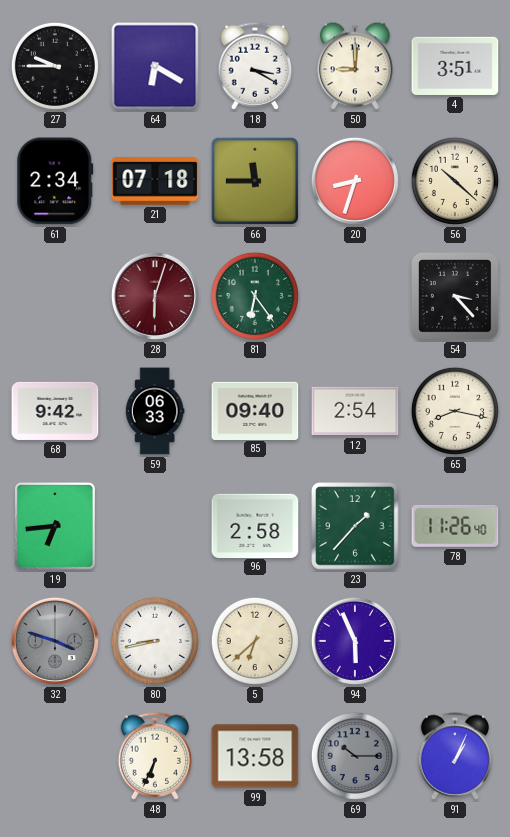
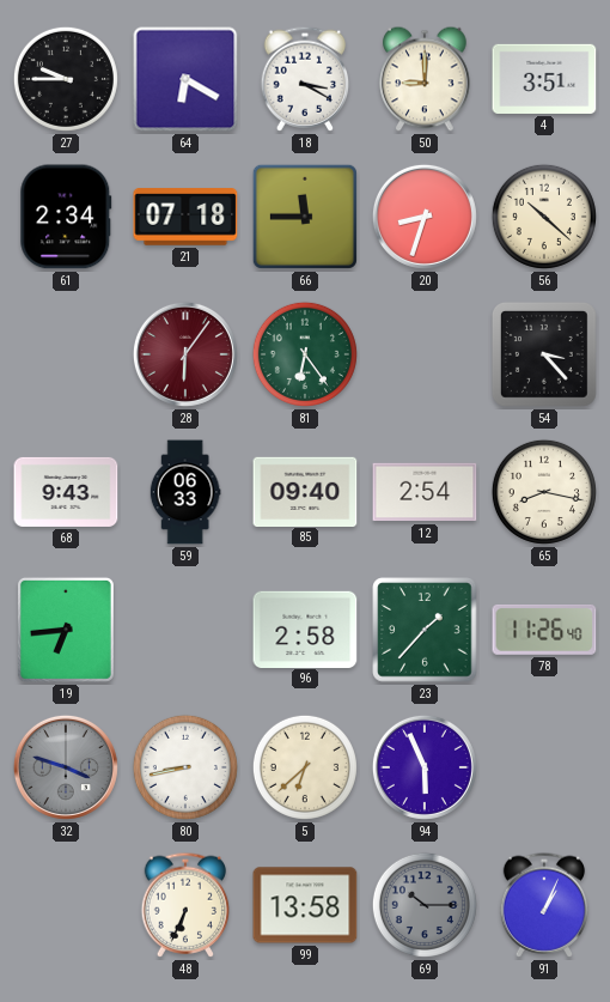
28: 6:03 -> 6:06
68: 9:42 -> 9:43
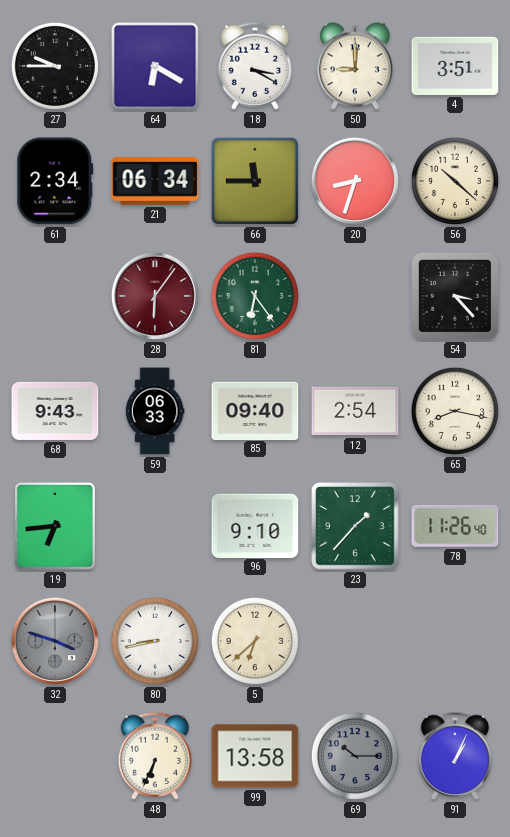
21: 07:18 -> 06:34
96: 2:58 -> 9:10
94: 5:56 -> none
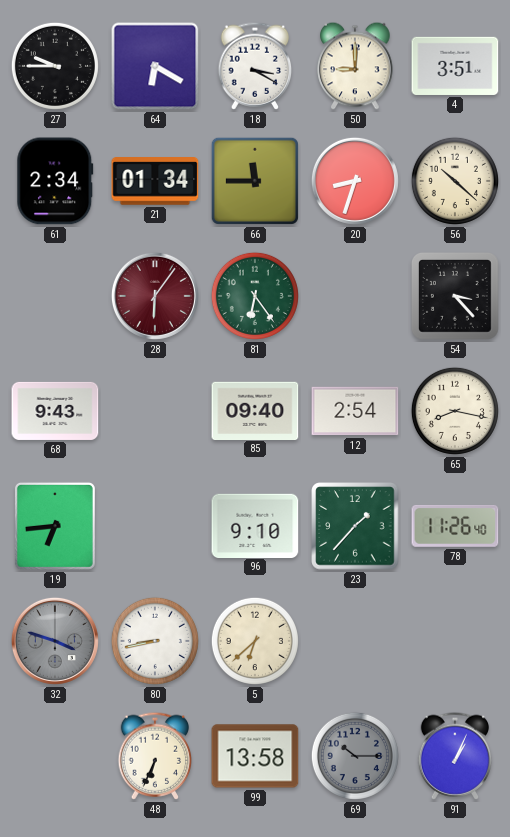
21: 06:34 -> 01:34
59: 06:33 -> none
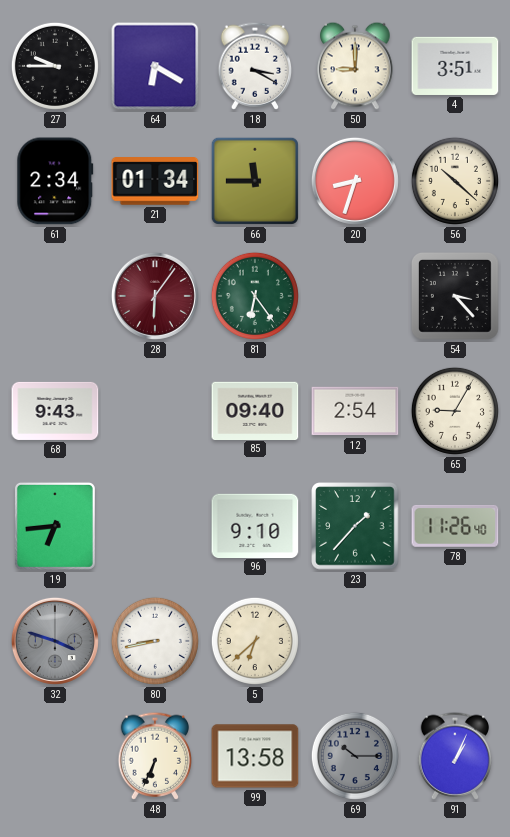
65: 8:17 -> 9:05
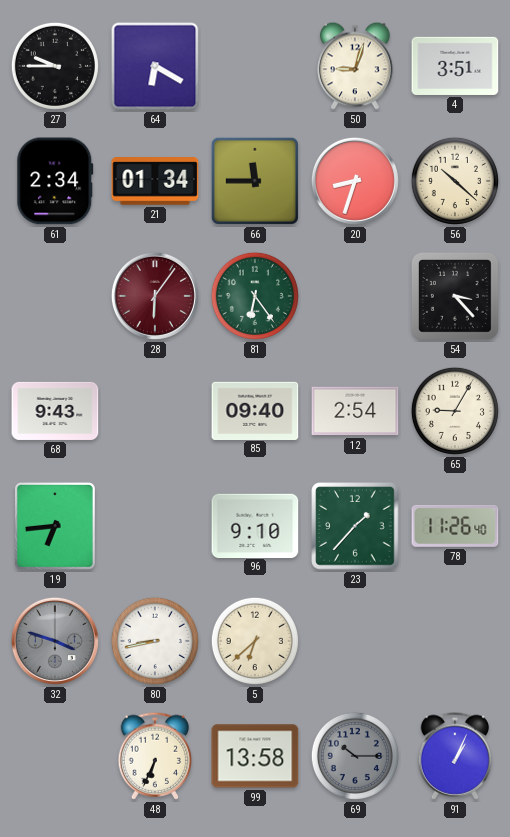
18: 3:20 -> none
50: 9:00 -> 9:03
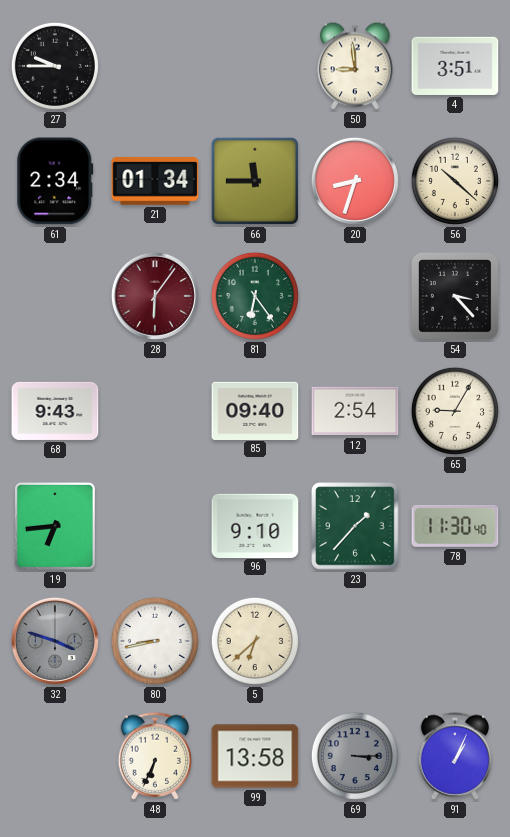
64: 6:20 -> none
50: 9:03 -> 8:59
78: 11:26 -> 11:30
69: 10:15 -> 3:15
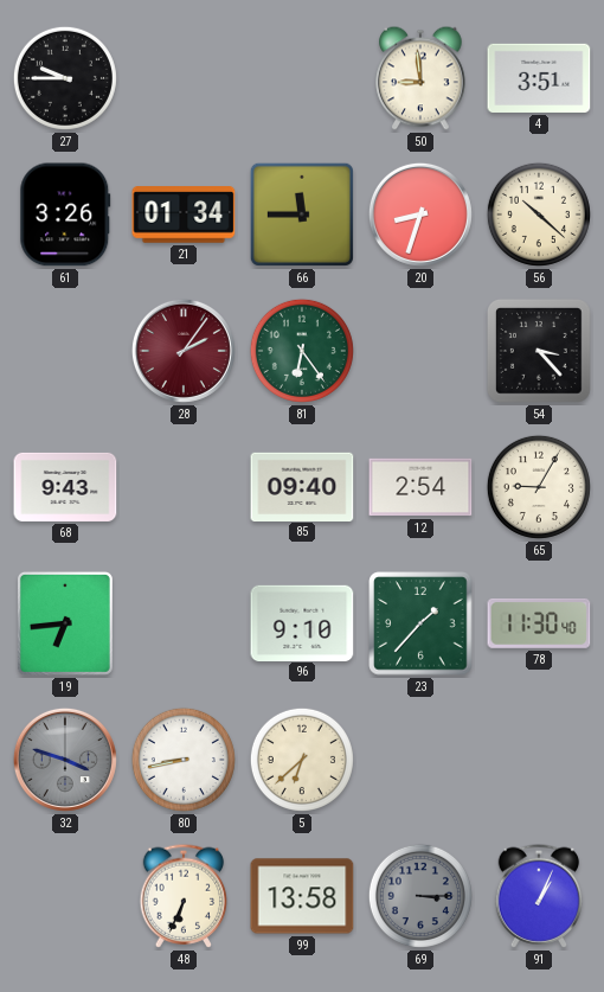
61: 2:34 -> 3:26
28: 6:06 -> 2:06
